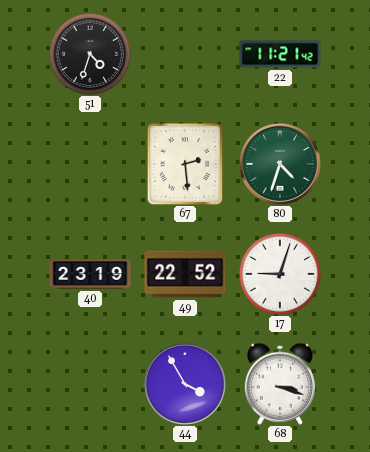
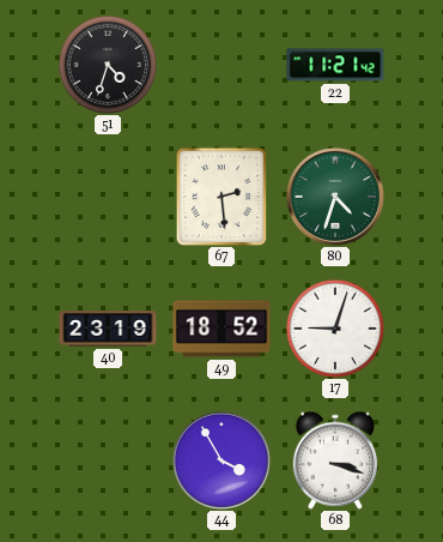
49: 22:52 -> 18:52
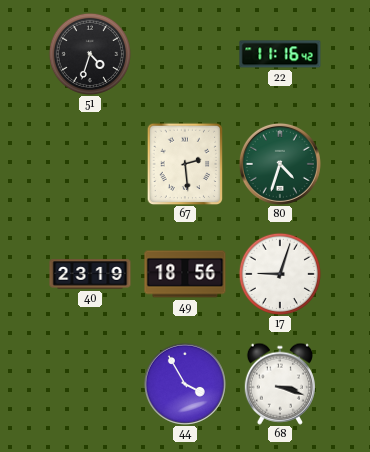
22: 11:21 -> 11:16
49: 18:52 -> 18:56
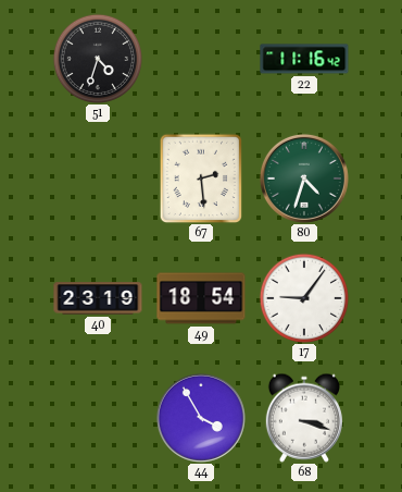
49: 18:56 -> 18:54
17: 9:03 -> 9:06
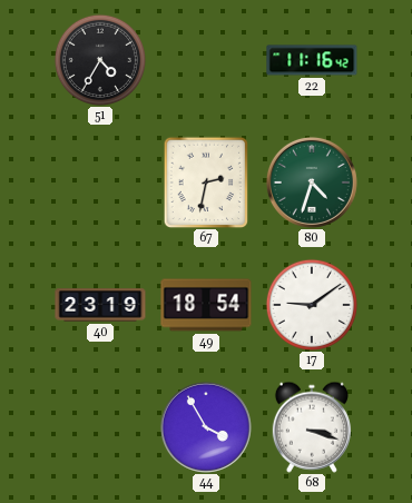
51: 4:33 -> 4:35
67: 2:29 -> 2:32
17: 9:06 -> 9:09
